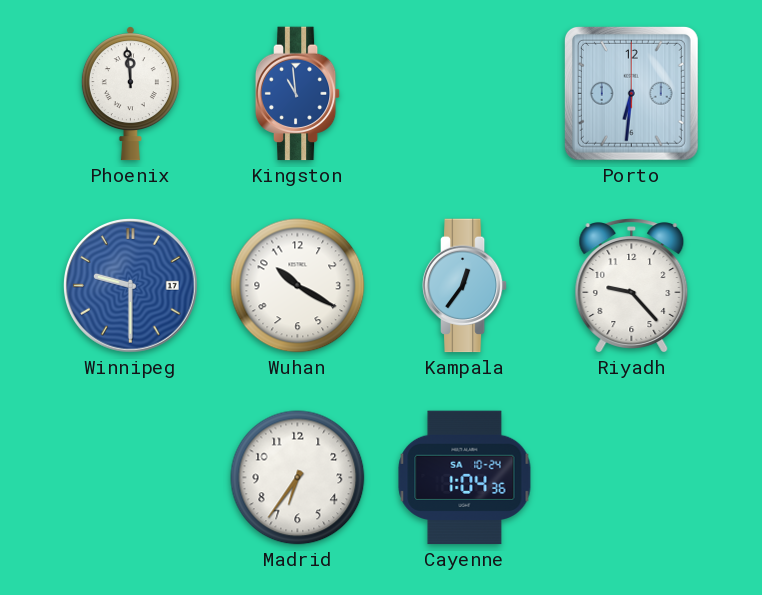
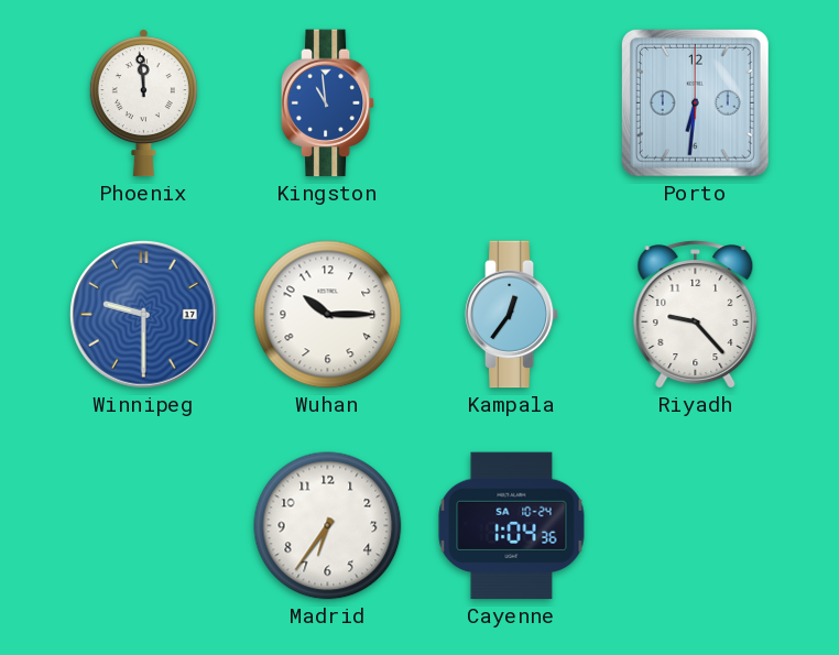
Wuhan: 10:20 -> 10:15
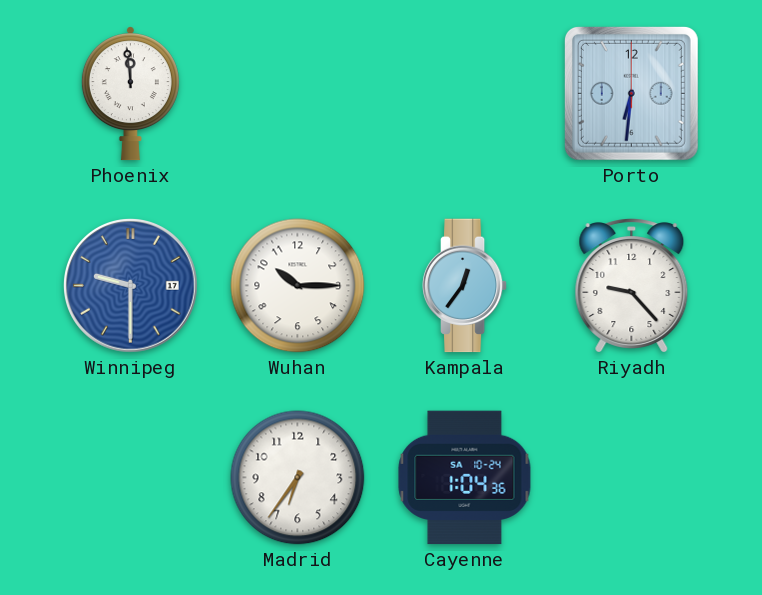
Kingston: 10:59 -> none
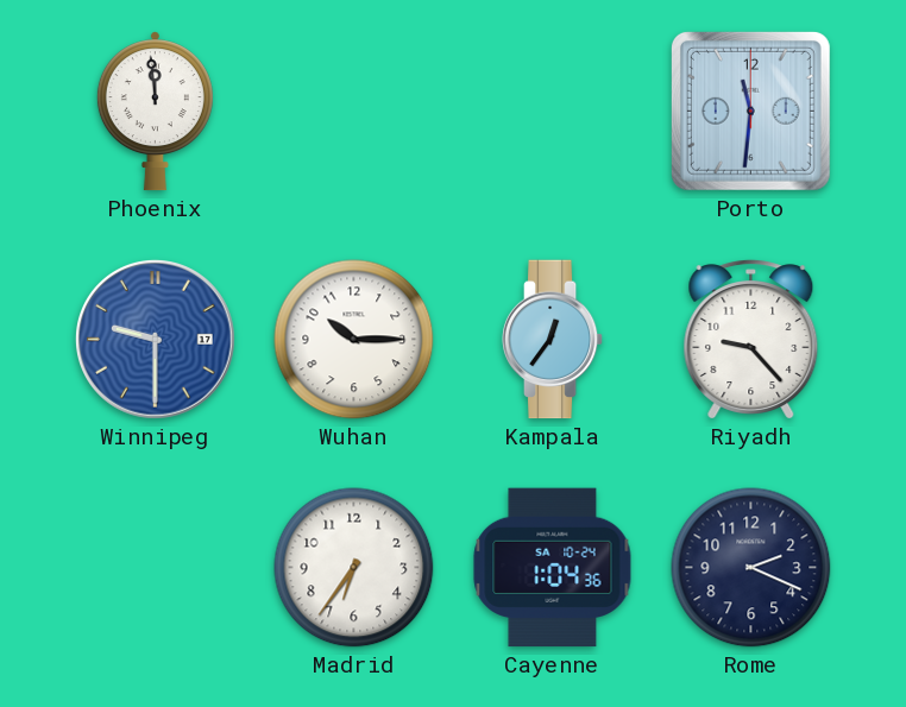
Porto: 6:31 -> 11:31
Rome: none -> 2:19
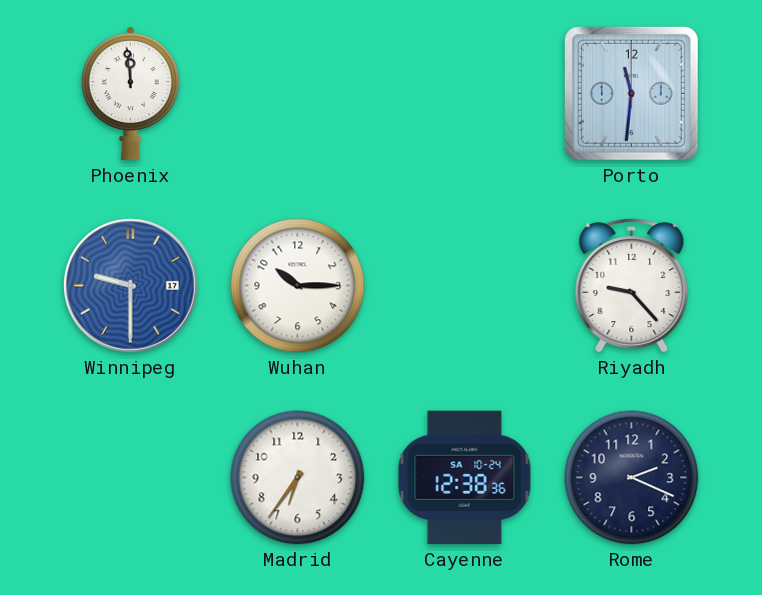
Kampala: 12:36 -> none
Cayenne: 1:04 -> 12:38
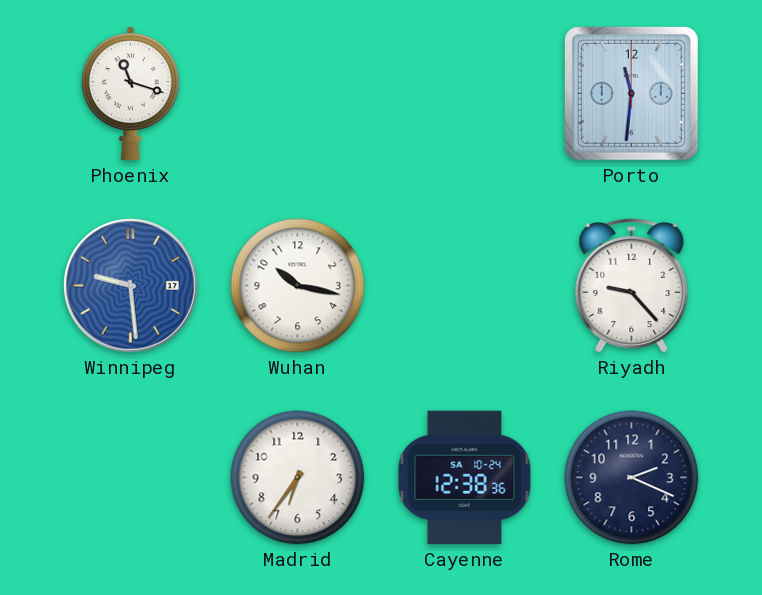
Phoenix: 11:59 -> 11:18
Winnipeg: 9:30 -> 9:29
Wuhan: 10:15 -> 10:17
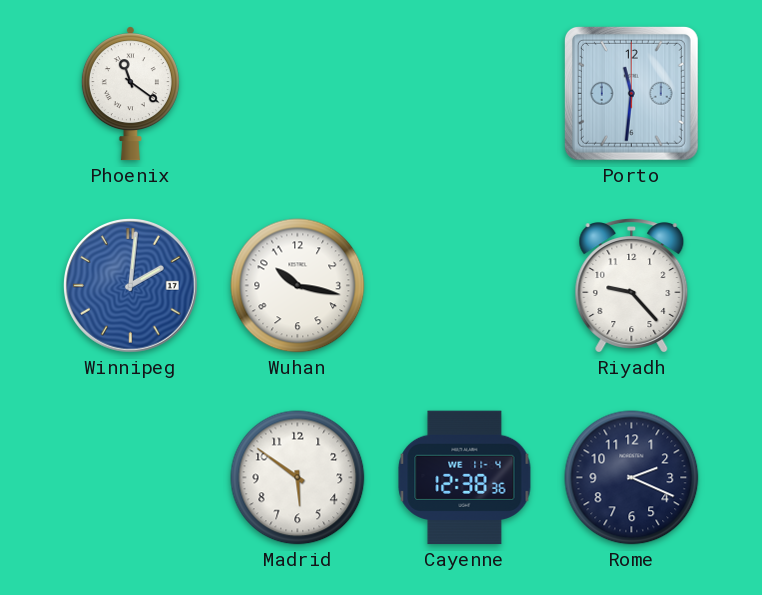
Phoenix: 11:18 -> 11:21
Winnipeg: 9:29 -> 2:01
Madrid: 6:36 -> 5:51
Cayenne date: SA 10-24 -> WE 11-4
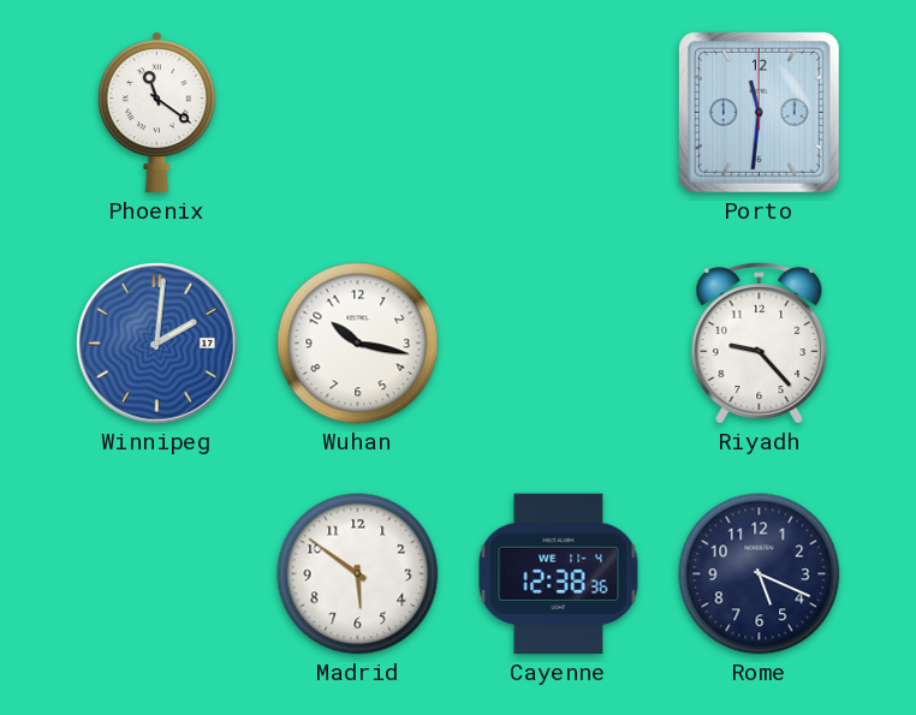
Rome: 2:19 -> 5:19
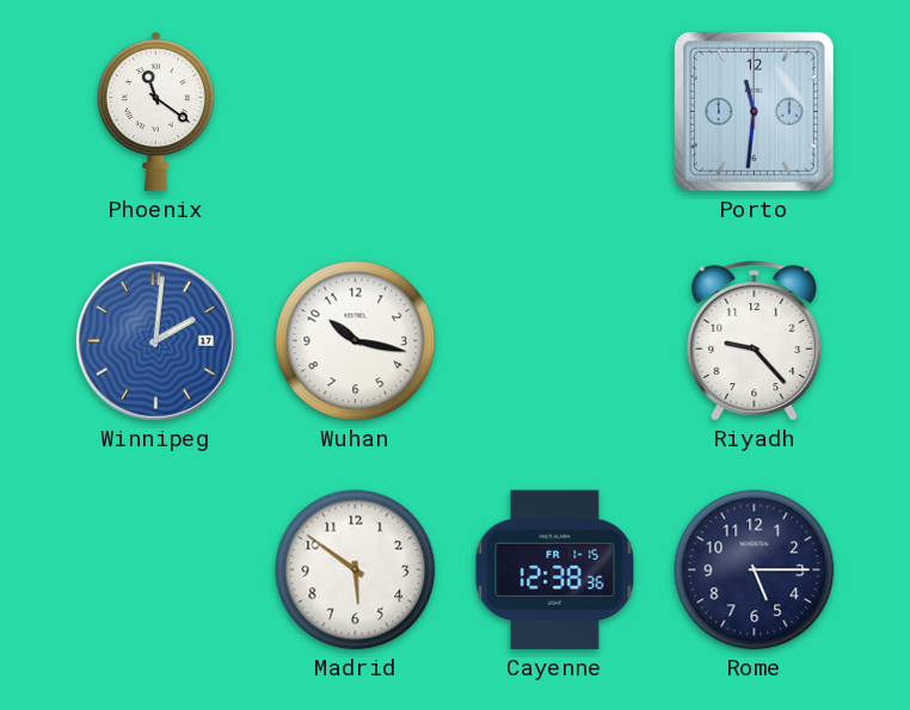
Cayenne date: WE 11-4 -> FR 1-15
Rome: 5:19 -> 5:15
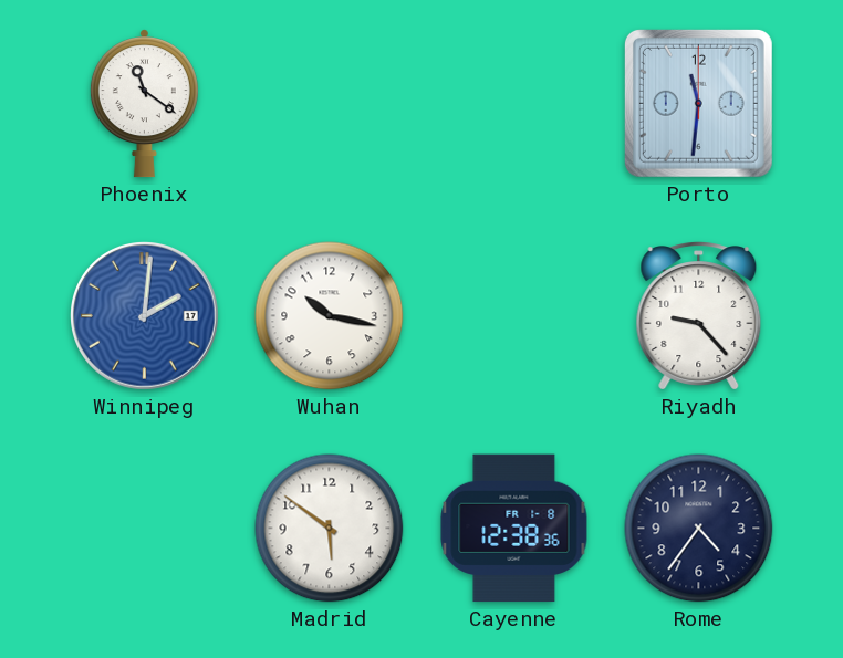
Cayenne date: FR 1-15 -> FR 1-8
Rome: 5:15 -> 4:36
